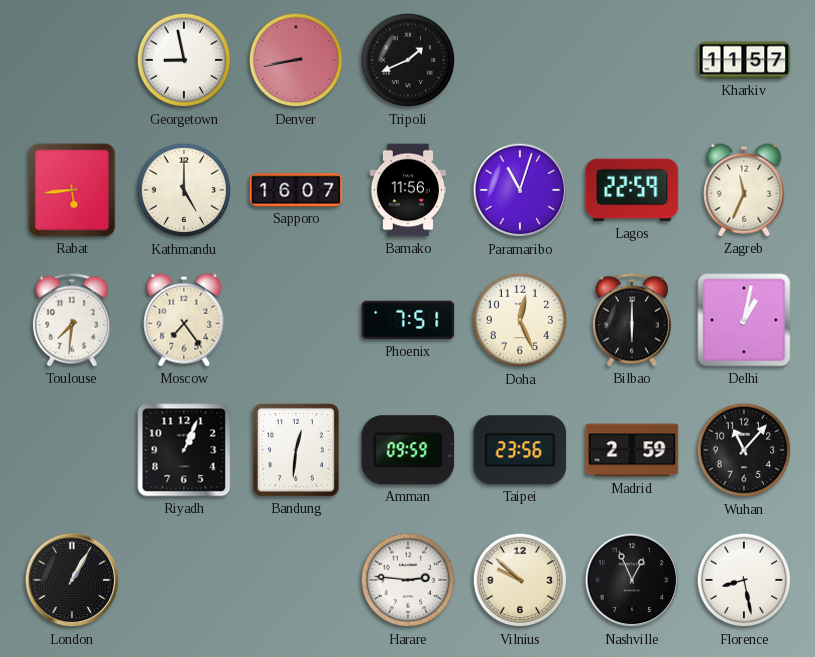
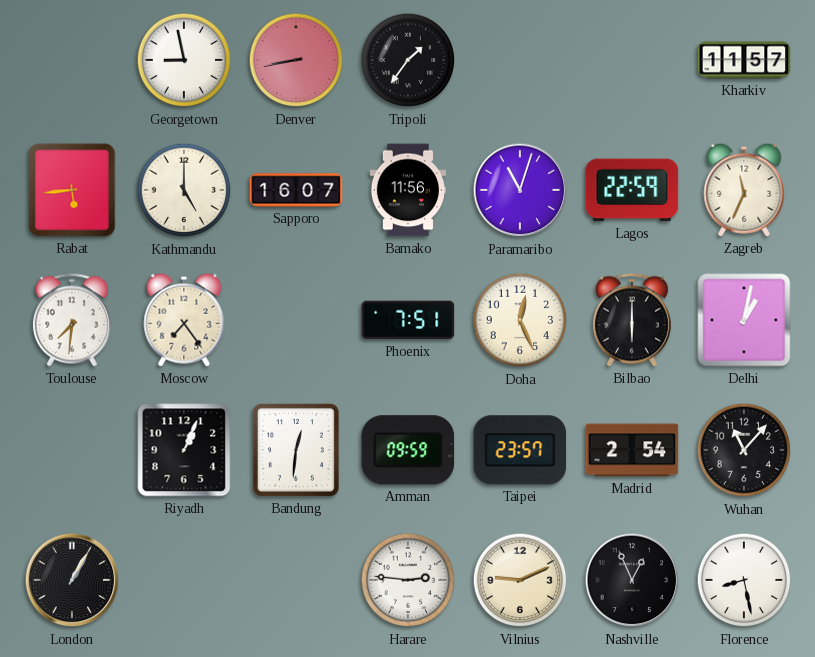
Tripoli: 1:41 -> 1:36
Taipei: 23:56 -> 23:57
Madrid: 2:59 -> 2:54
Vilnius: 9:52 -> 9:11
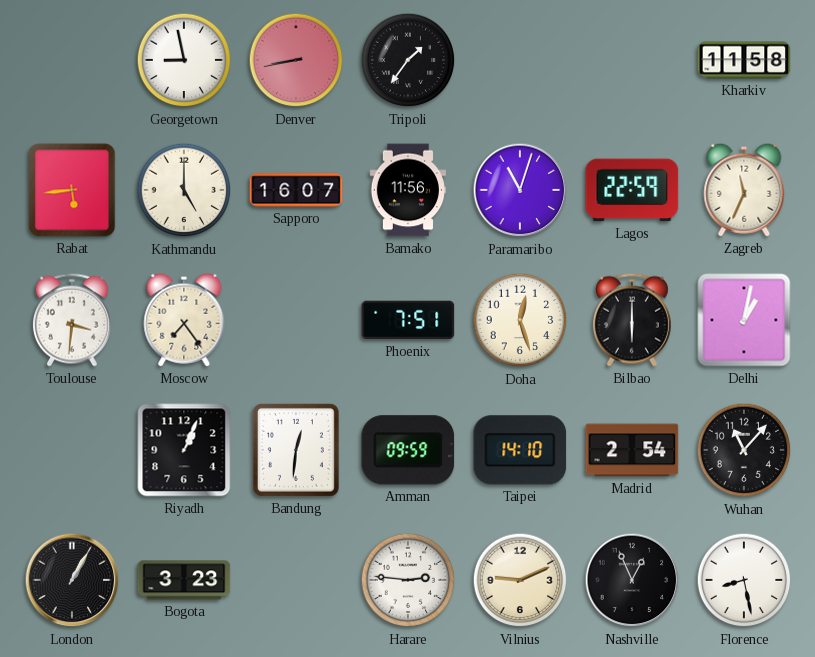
Kharkiv: 11:57 -> 11:58
Toulouse: 7:31 -> 3:31
Doha: 12:26 -> 12:27
Taipei: 23:57 -> 14:10
Bogota: none -> 3:23
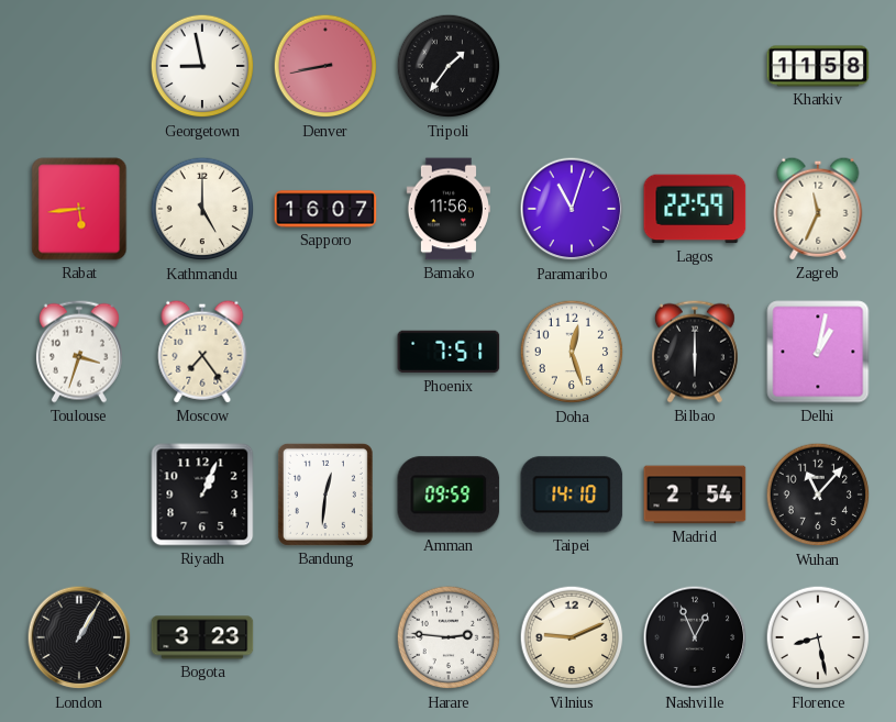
Toulouse: 3:31 -> 3:33
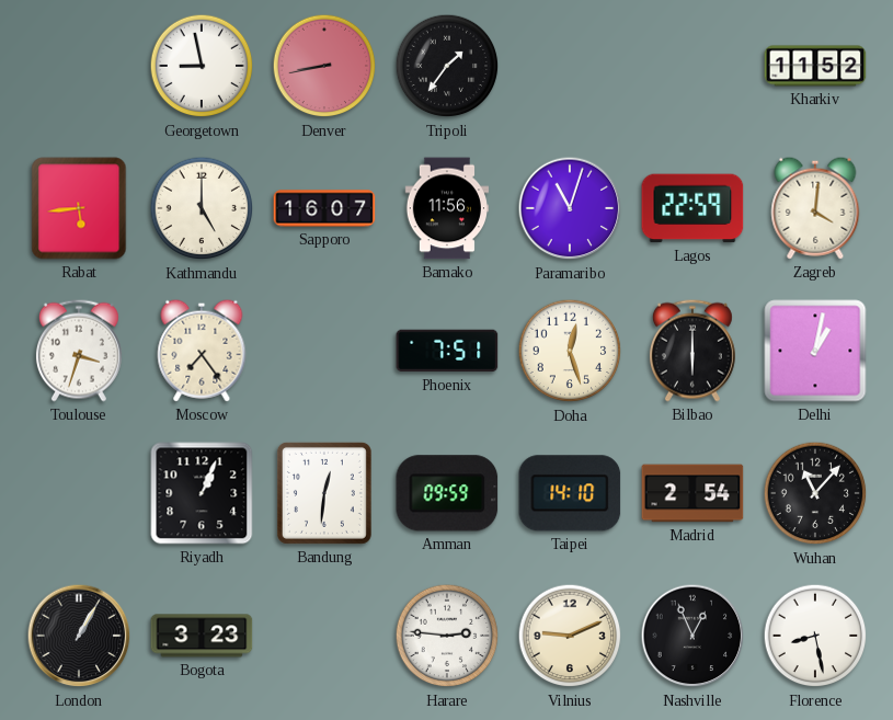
Kharkiv: 11:58 -> 11:52
Zagreb: 11:34 -> 4:01
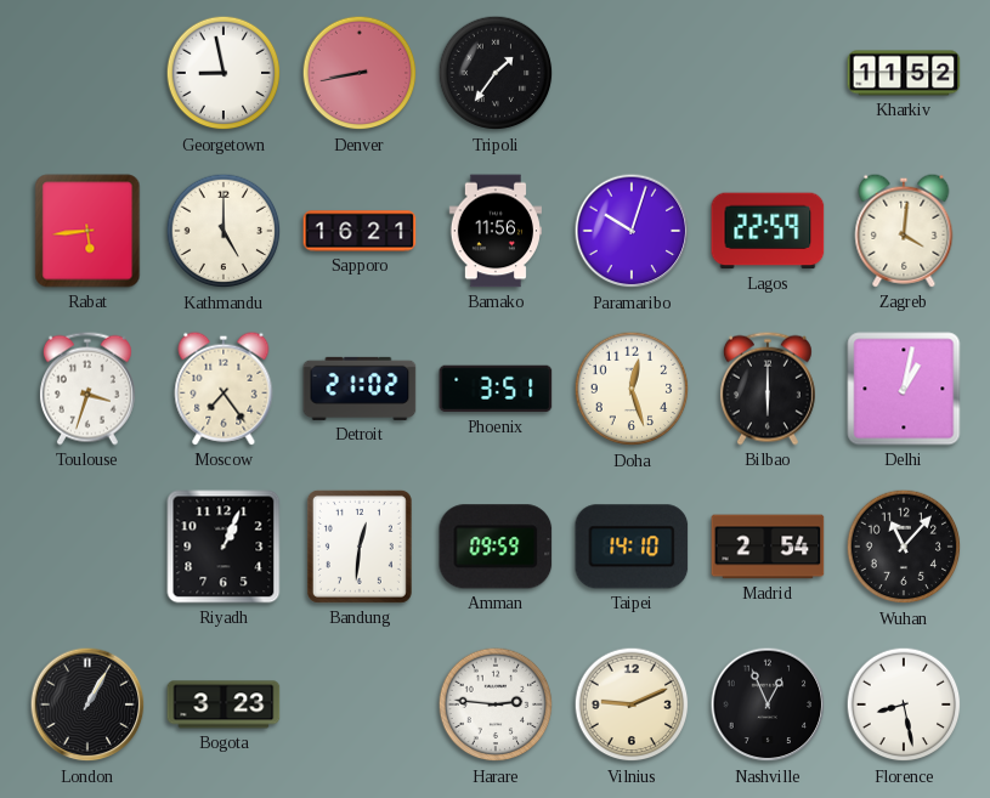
Sapporo: 16:07 -> 16:21
Paramaribo: 11:03 -> 10:03
Detroit: none -> 21:02
Phoenix: 7:51 -> 3:51
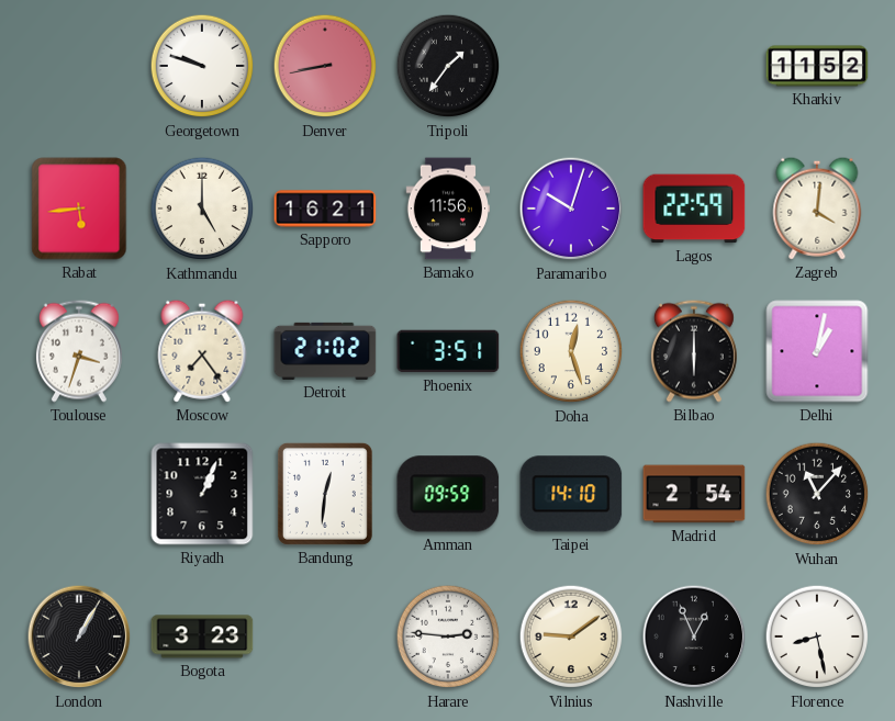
Georgetown: 8:58 -> 9:48
Vilnius: 9:11 -> 9:09
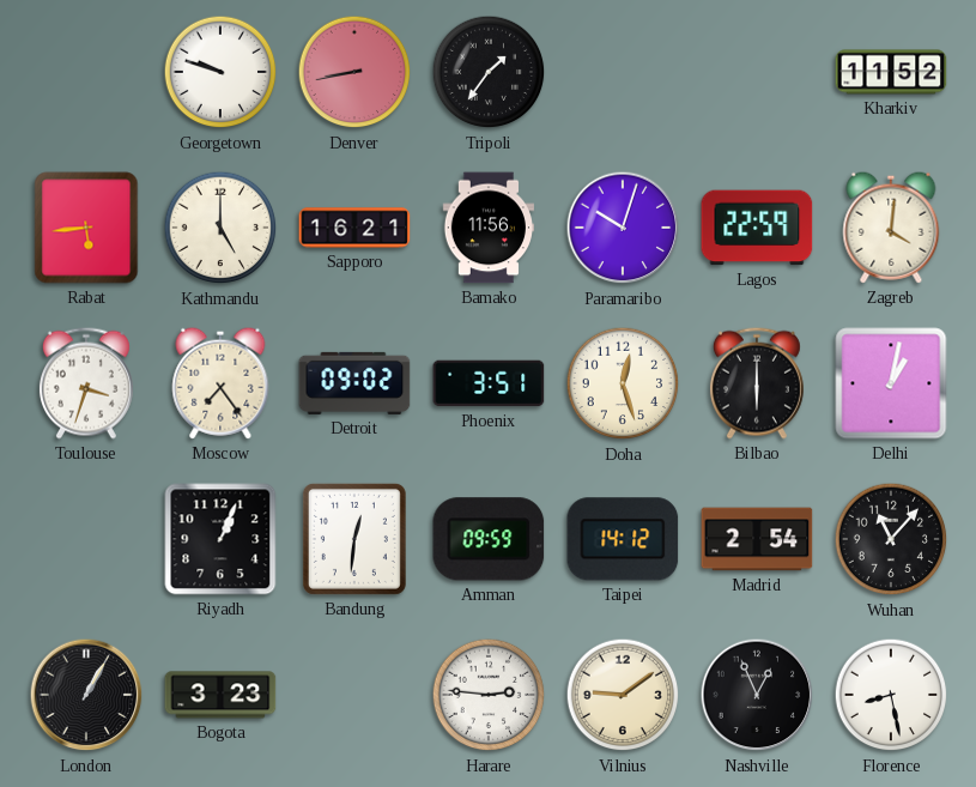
Detroit: 21:02 -> 09:02
Taipei: 14:10 -> 14:12
